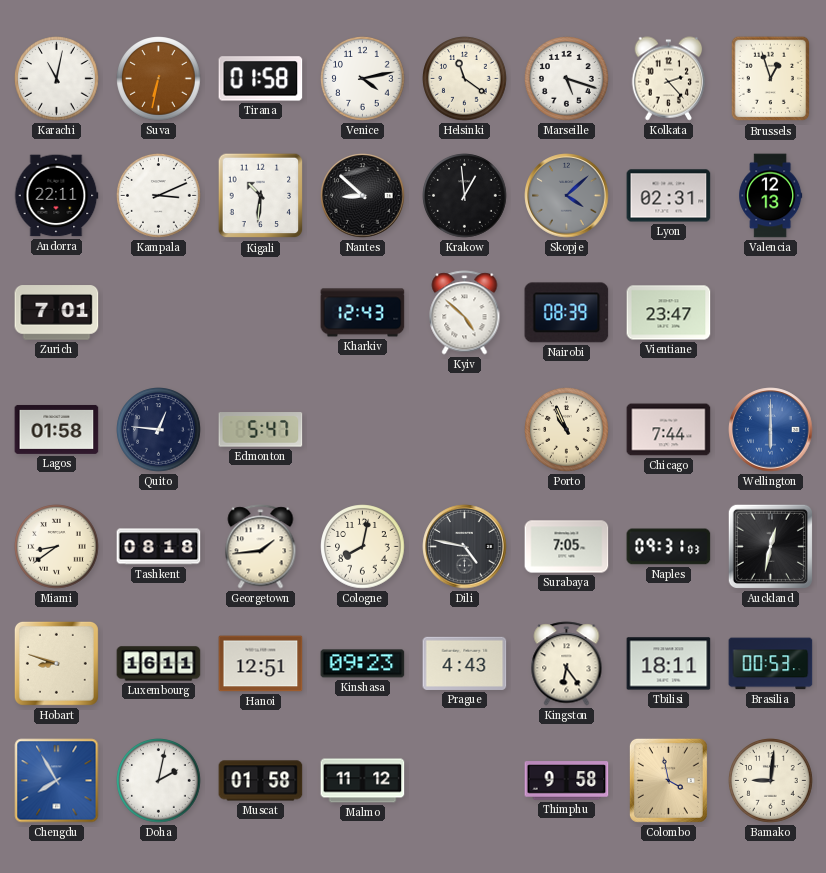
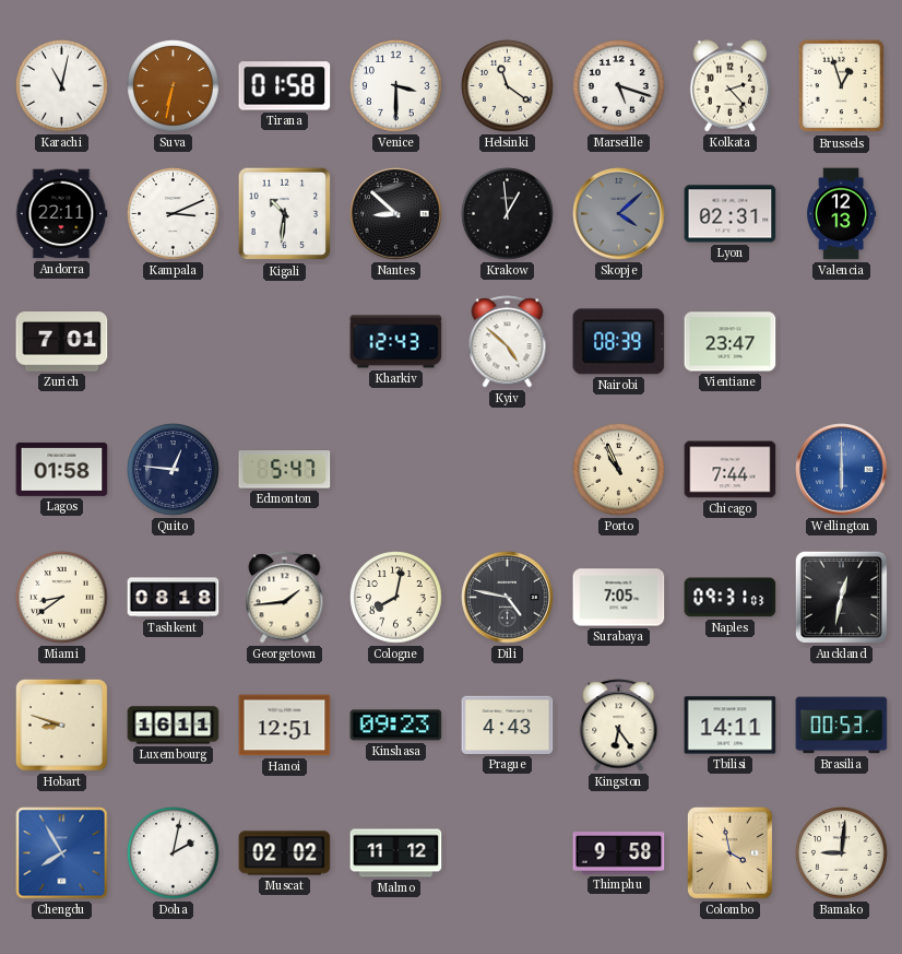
Venice: 4:13 -> 3:30
Tbilisi: 18:11 -> 14:11
Muscat: 01:58 -> 02:02
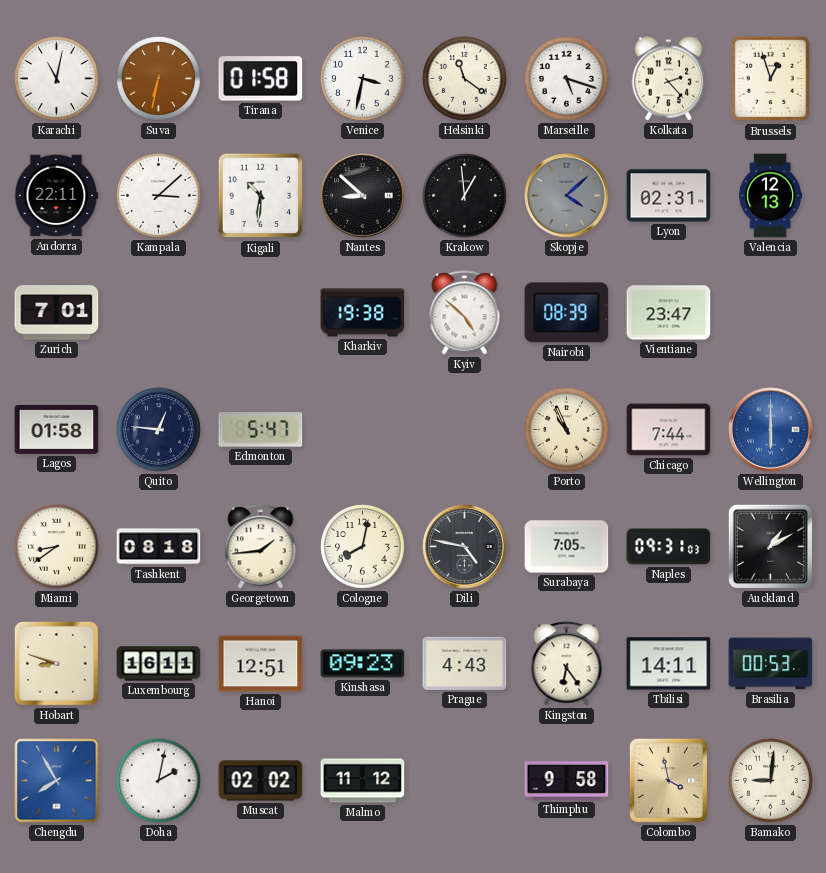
Venice: 3:30 -> 3:32
Kampala: 3:11 -> 3:08
Kharkiv: 12:43 -> 19:38
Auckland: 12:32 -> 1:10
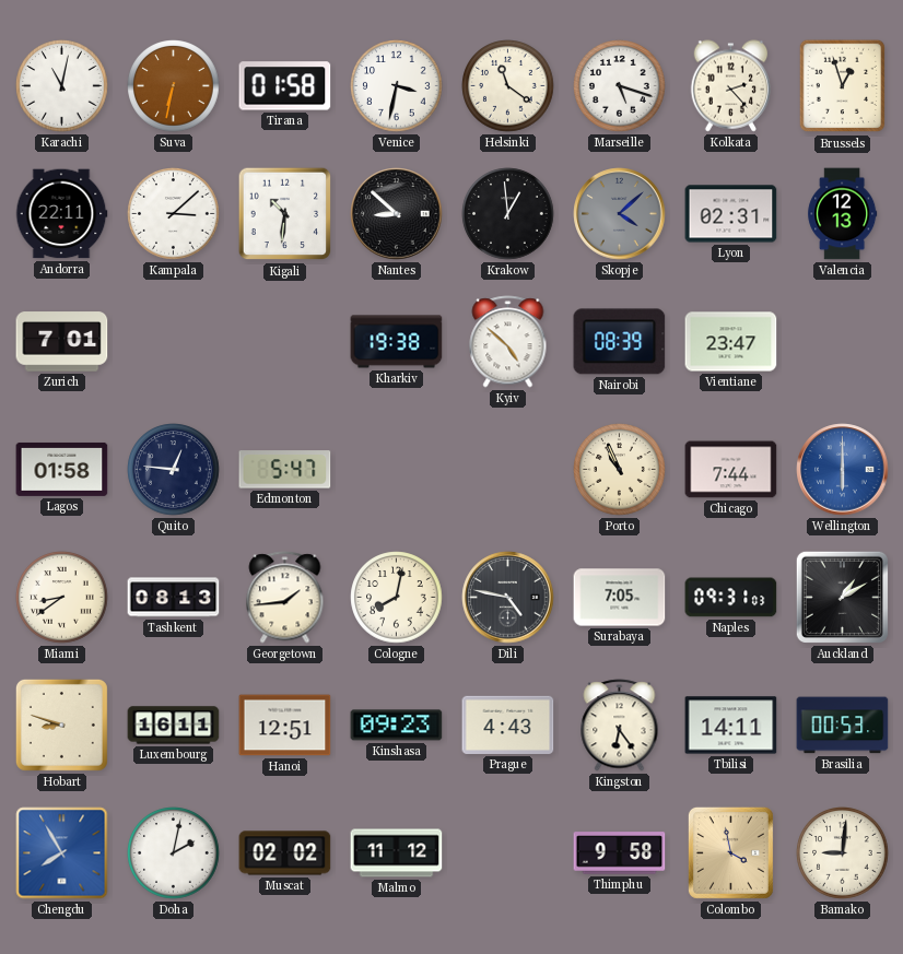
Tashkent: 08:18 -> 08:13
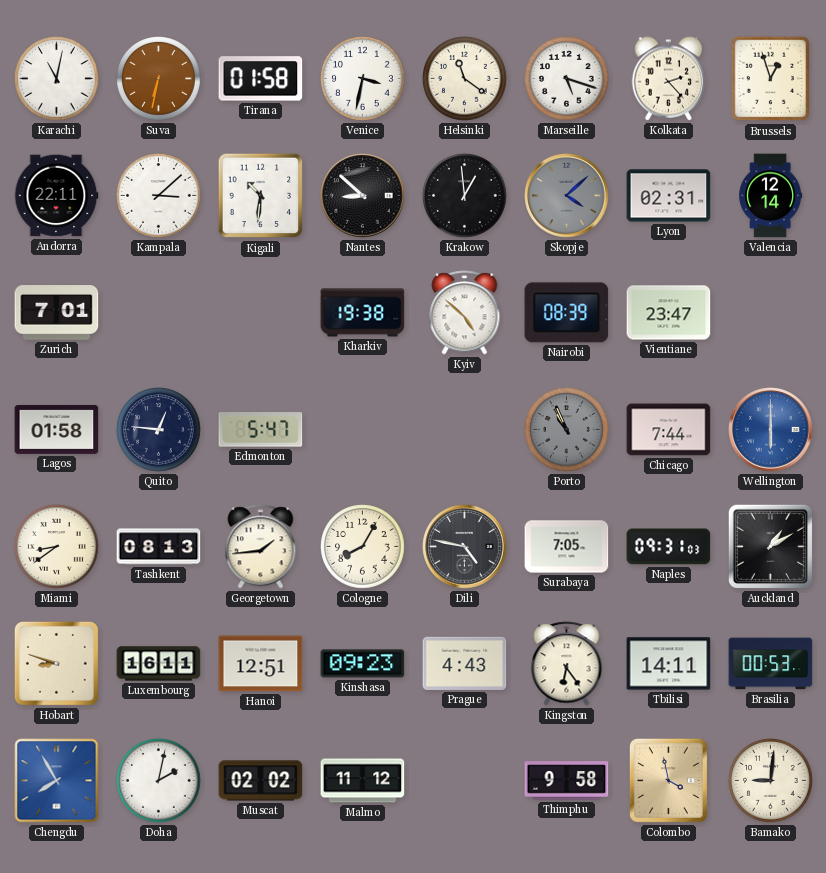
Valencia: 12:13 -> 12:14
Porto dial: cream -> grey
Cologne: 8:02 -> 8:05
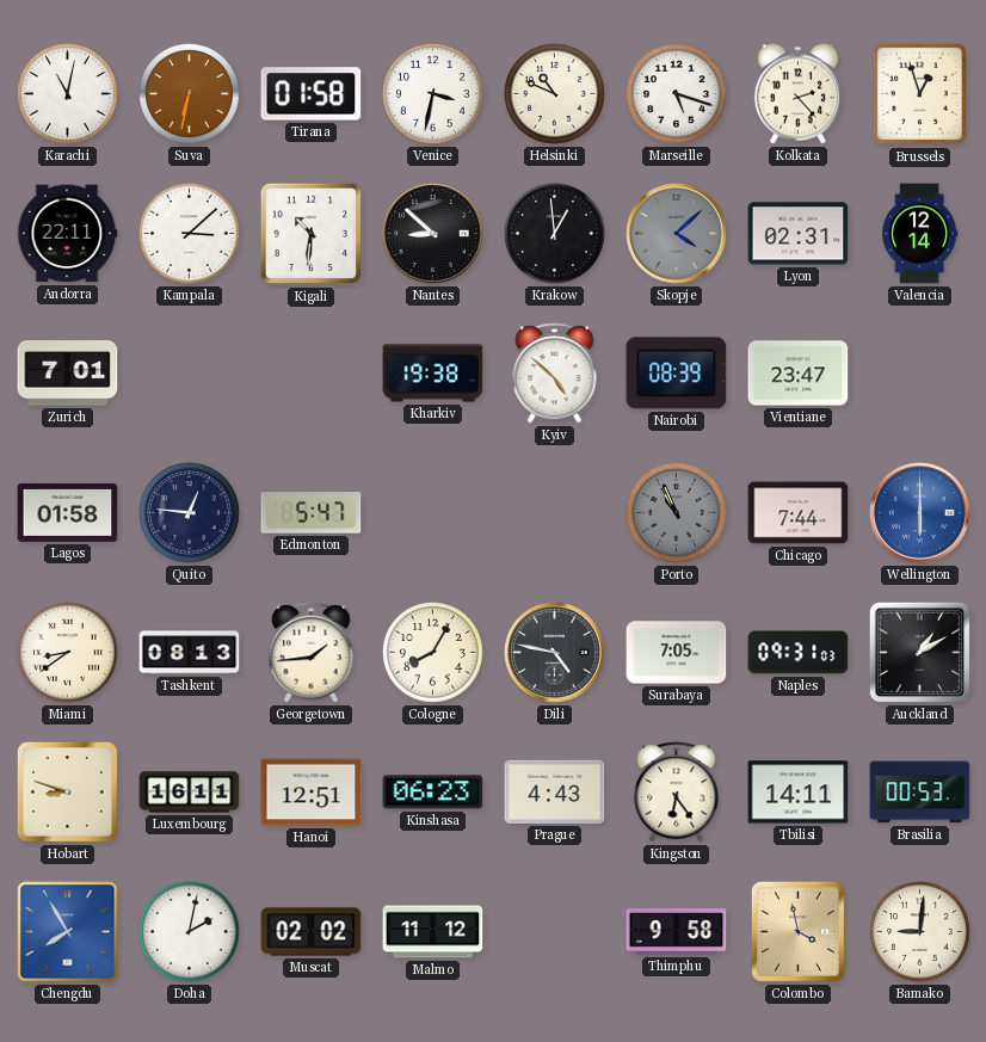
Helsinki: 11:21 -> 10:49
Kinshasa: 09:23 -> 06:23
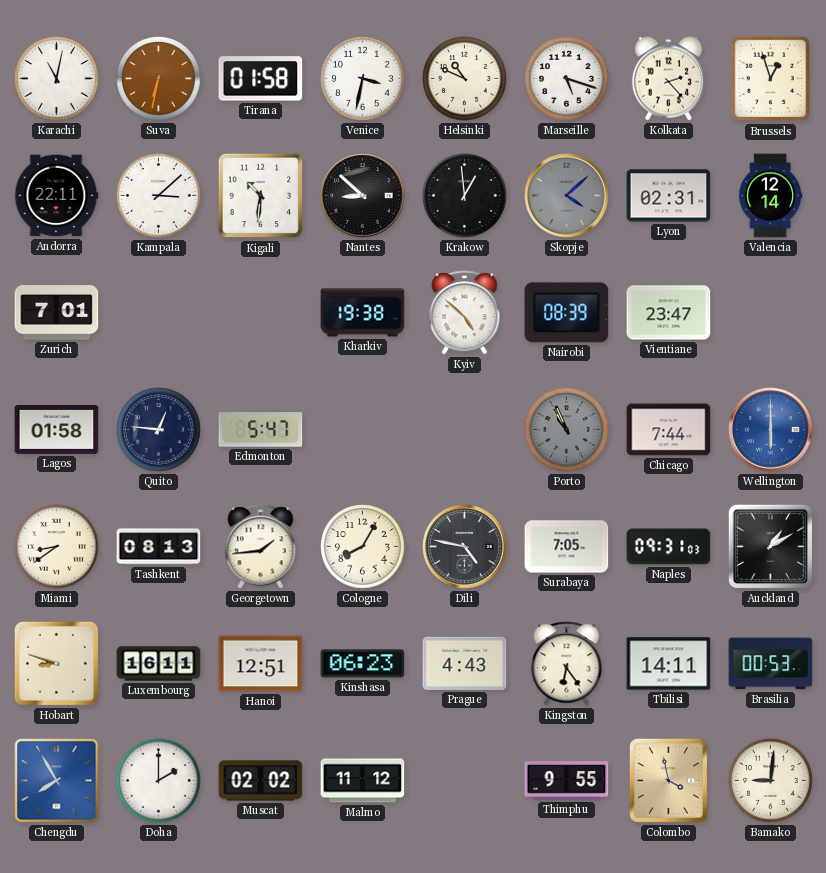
Doha: 2:02 -> 2:00
Thimphu: 9:58 -> 9:55
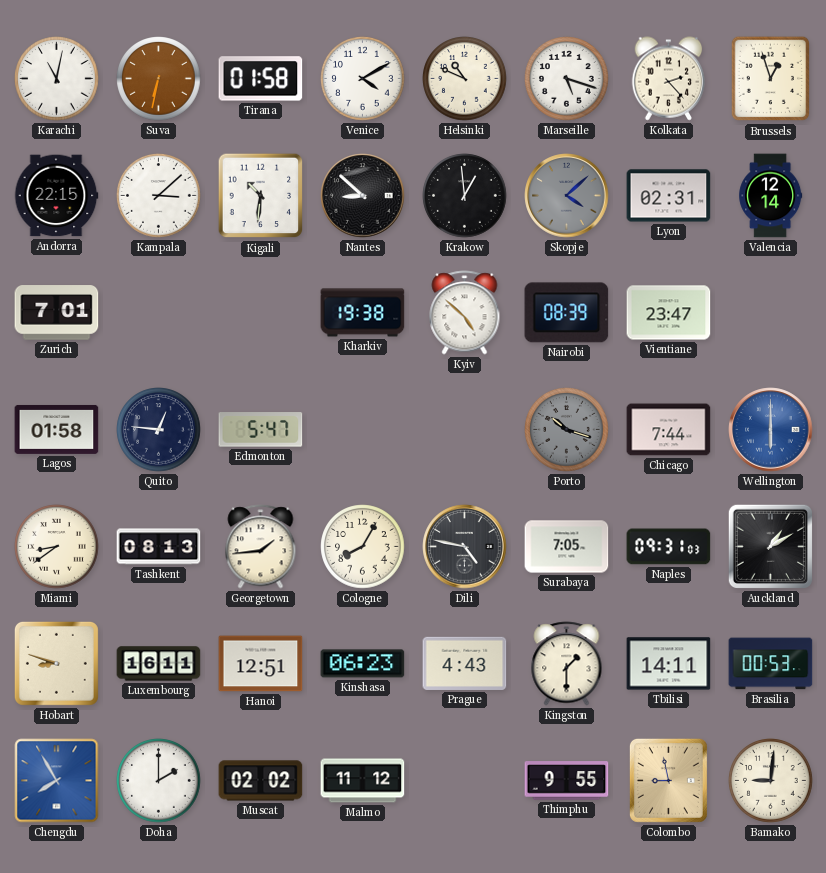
Venice: 3:32 -> 4:10
Andorra: 22:11 -> 22:15
Porto: 10:56 -> 10:18
Kingston: 6:24 -> 1:30
Colombo: 3:58 -> 8:58
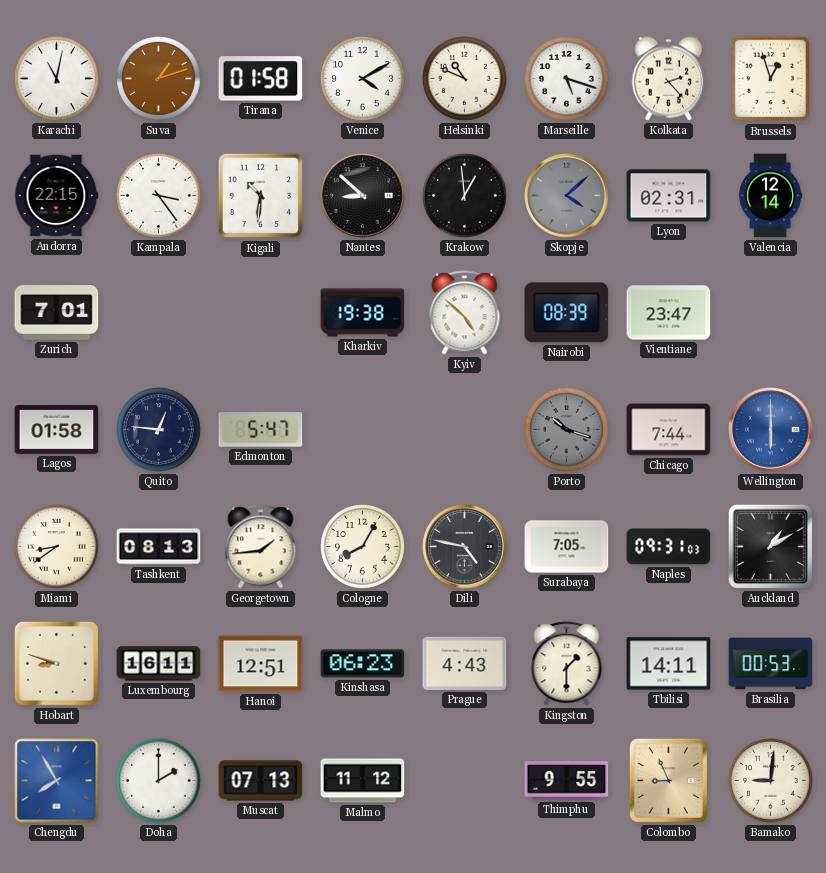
Suva: 6:32 -> 1:12
Kampala: 3:08 -> 3:24
Muscat: 02:02 -> 07:13
Colombo: 8:58 -> 8:56
